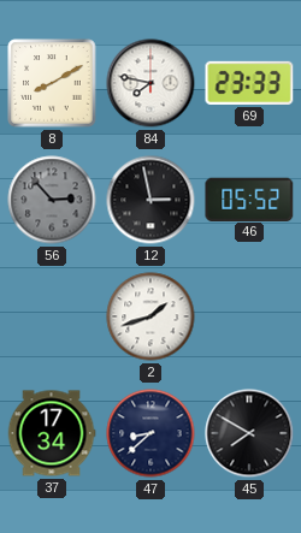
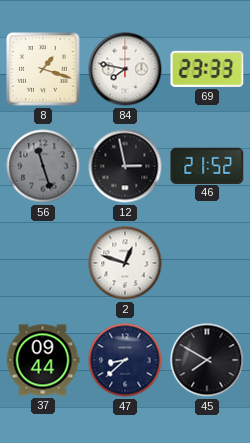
8: 8:10 -> 1:18
56: 2:53 -> 11:27
46: 05:52 -> 21:52
2: 1:42 -> 12:48
37: 17:34 -> 09:44
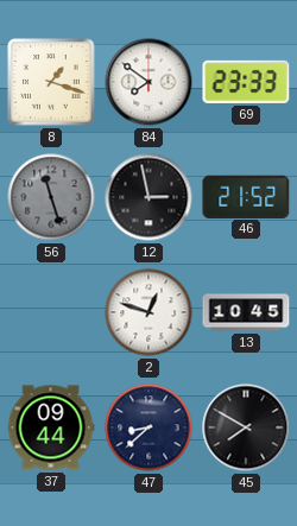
84: 7:47 -> 7:51
13: none -> 10:45
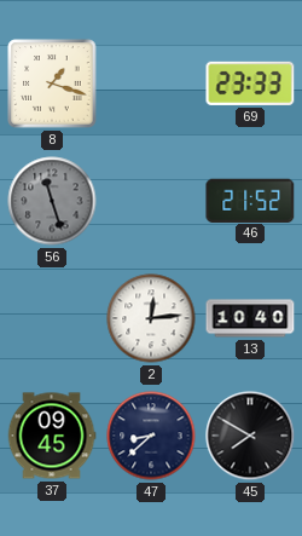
84: 7:51 -> none
12: 2:58 -> none
2: 12:48 -> 12:14
13: 10:45 -> 10:40
37: 09:44 -> 09:45
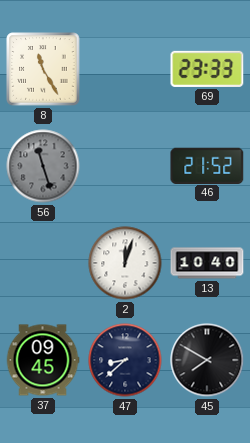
8: 1:18 -> 11:25
2: 12:14 -> 12:03
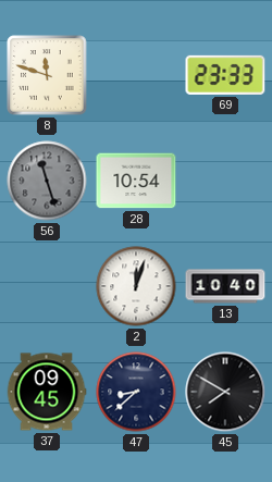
8: 11:25 -> 11:48
28: none -> 10:54
46: 21:52 -> none
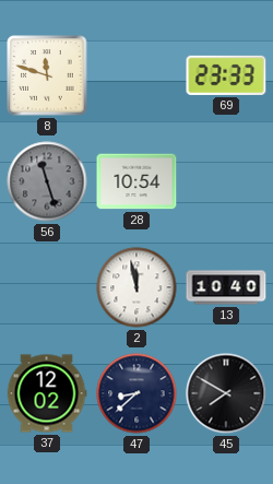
2: 12:03 -> 11:58
37: 09:45 -> 12:02
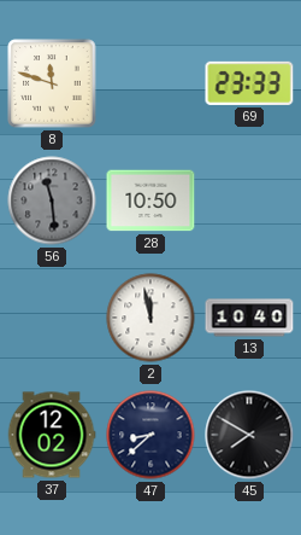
56: 11:27 -> 11:29
28: 10:54 -> 10:50
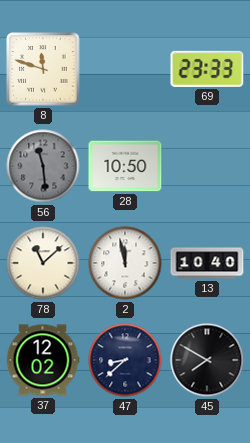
78: none -> 11:08
